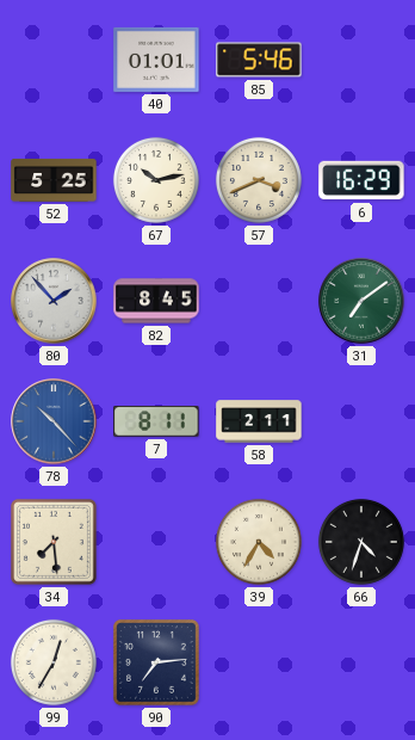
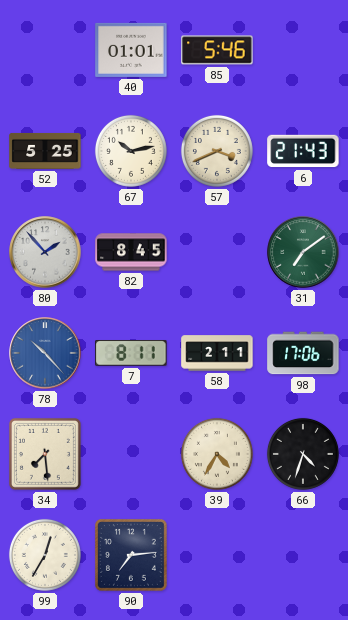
6: 16:29 -> 21:43
98: none -> 17:06
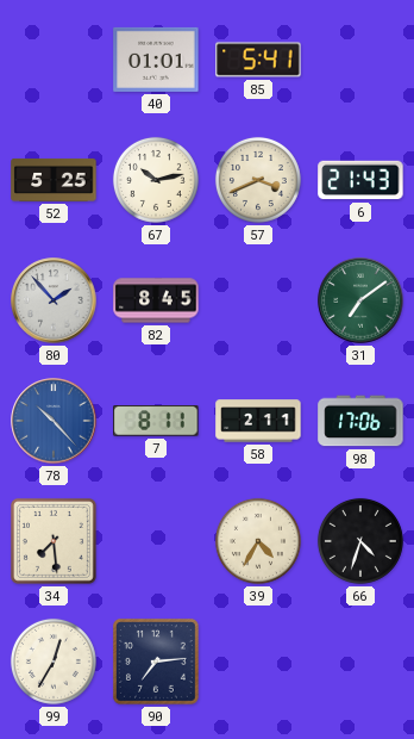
85: 5:46 -> 5:41
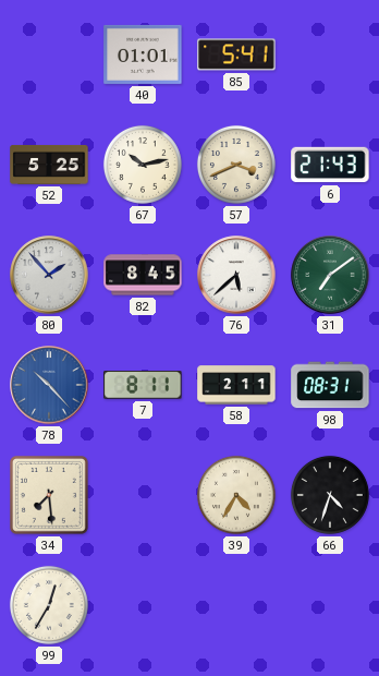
76: none -> 5:38
98: 17:06 -> 08:31
90: 7:14 -> none
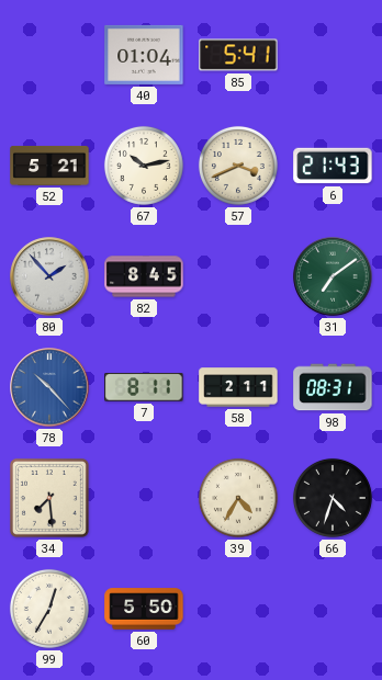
40: 01:01 -> 01:04
52: 5:25 -> 5:21
76: 5:38 -> none
60: none -> 5:50
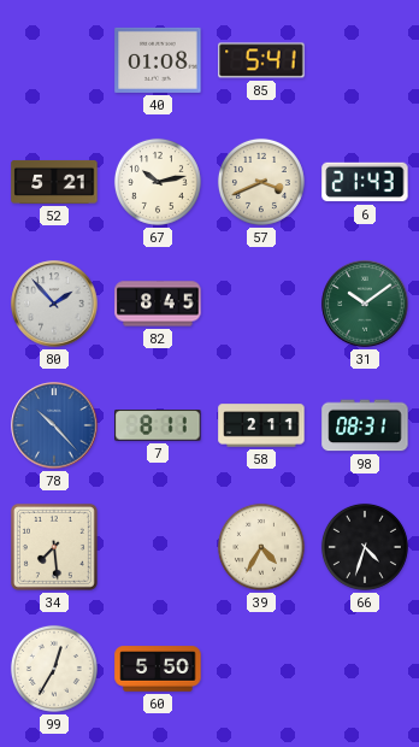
40: 01:04 -> 01:08
31: 7:09 -> 10:09
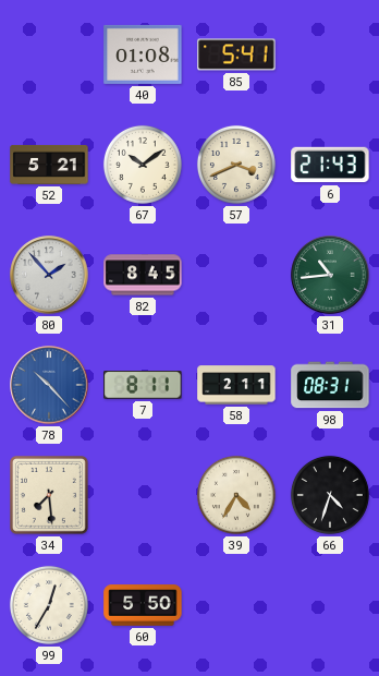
67: 10:13 -> 10:09
31: 10:09 -> 10:44
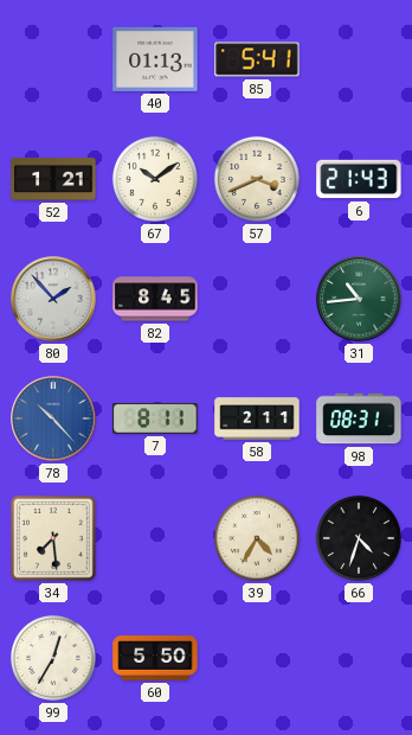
40: 01:08 -> 01:13
52: 5:21 -> 1:21
